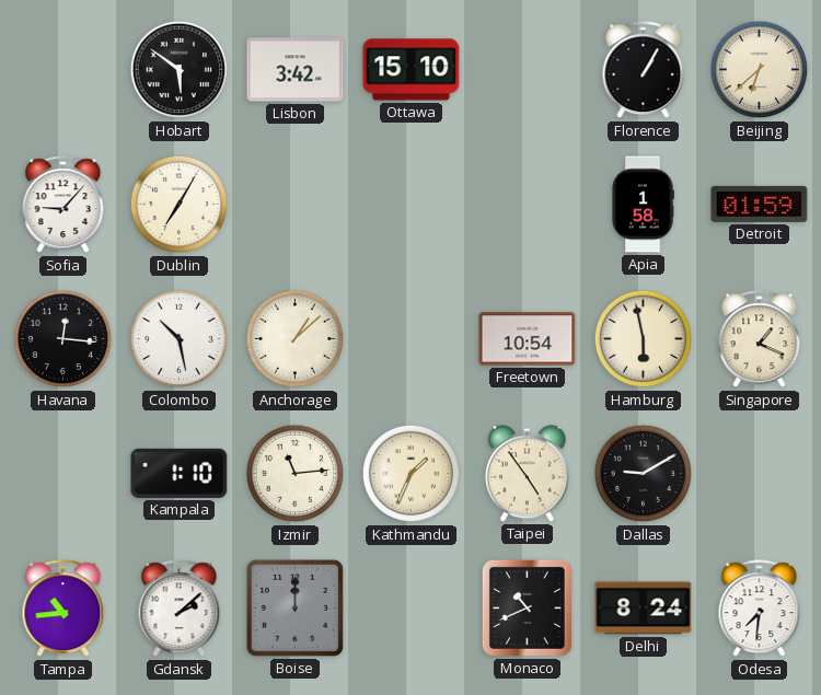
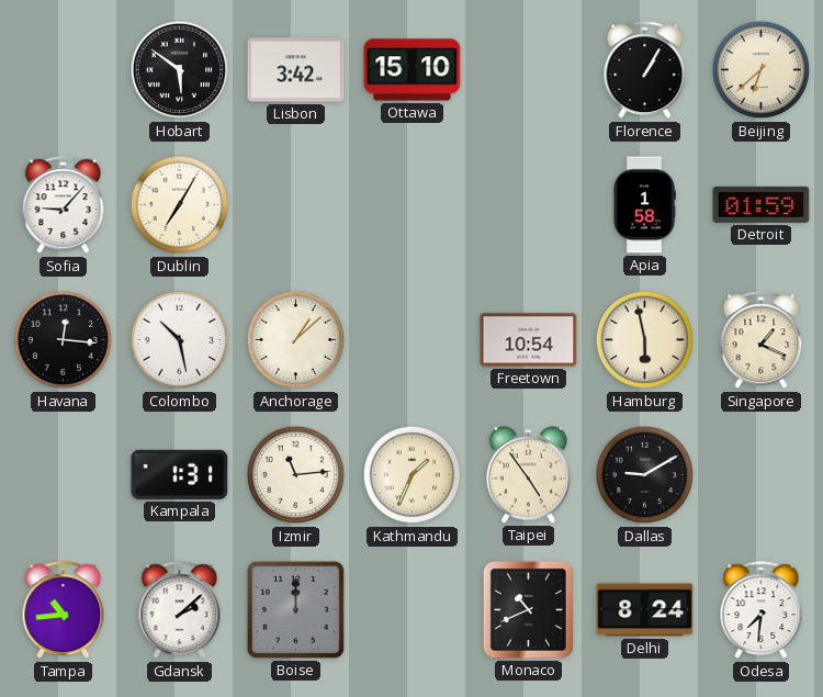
Kampala: 1:10 -> 1:31
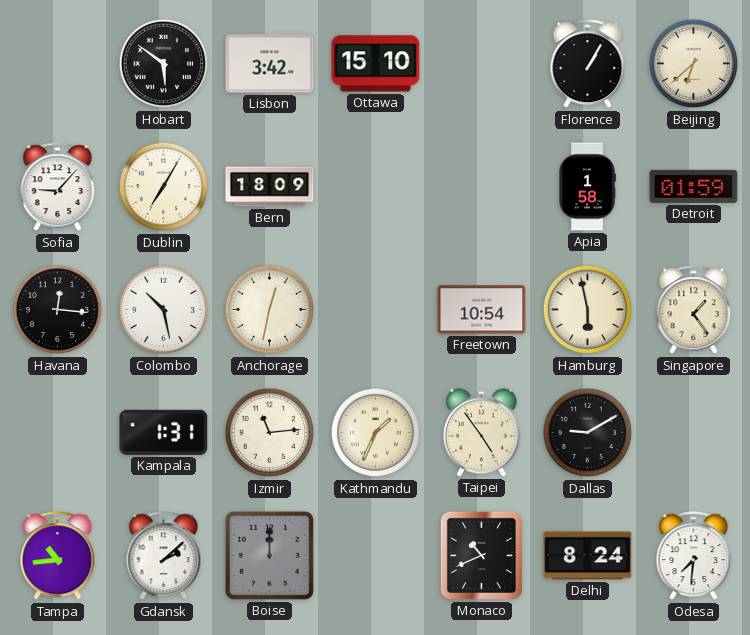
Bern: none -> 18:09
Anchorage: 1:08 -> 12:32
Singapore: 1:19 -> 1:24
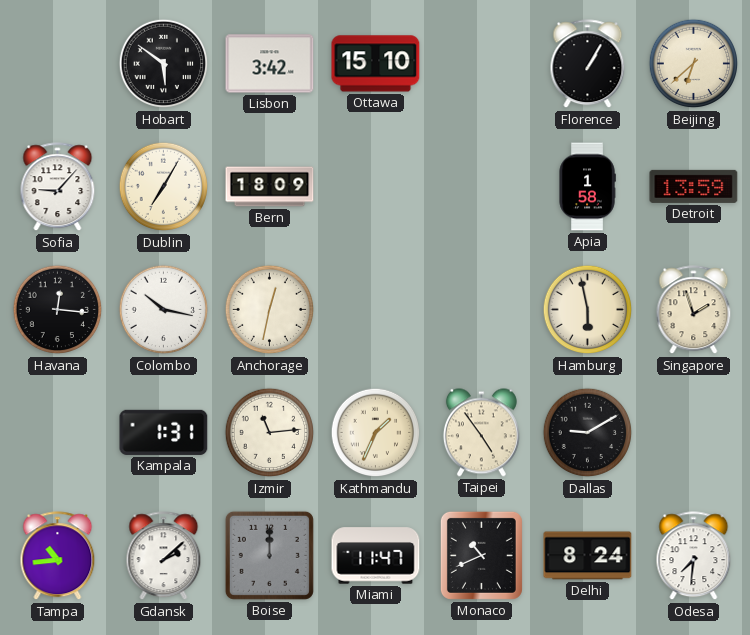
Detroit: 01:59 -> 13:59
Colombo: 10:28 -> 10:17
Freetown: 10:54 -> none
Singapore: 1:24 -> 1:57
Miami: none -> 11:47
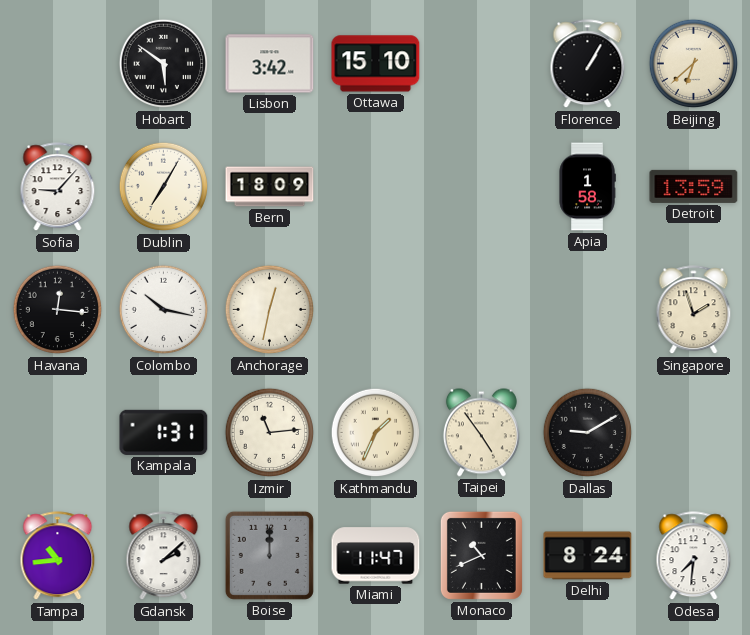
Hamburg: 5:58 -> none
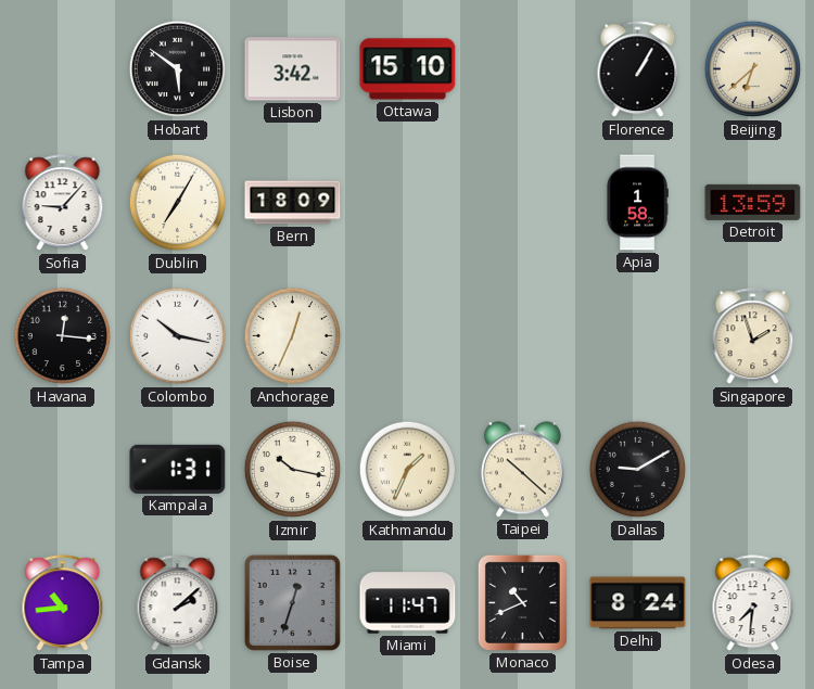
Anchorage: 12:32 -> 12:34
Izmir: 11:14 -> 10:17
Taipei: 4:54 -> 10:22
Boise: 12:00 -> 12:33
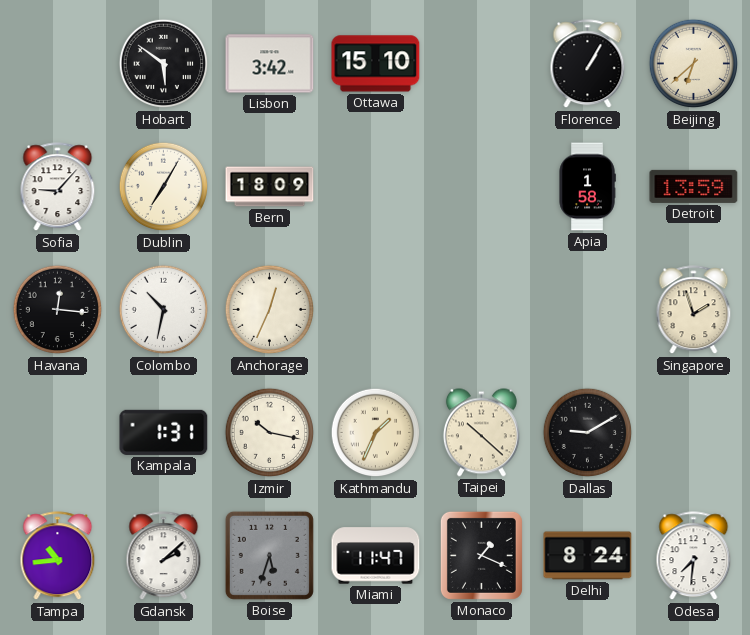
Colombo: 10:17 -> 10:32
Boise: 12:33 -> 5:33
Monaco: 10:41 -> 1:19
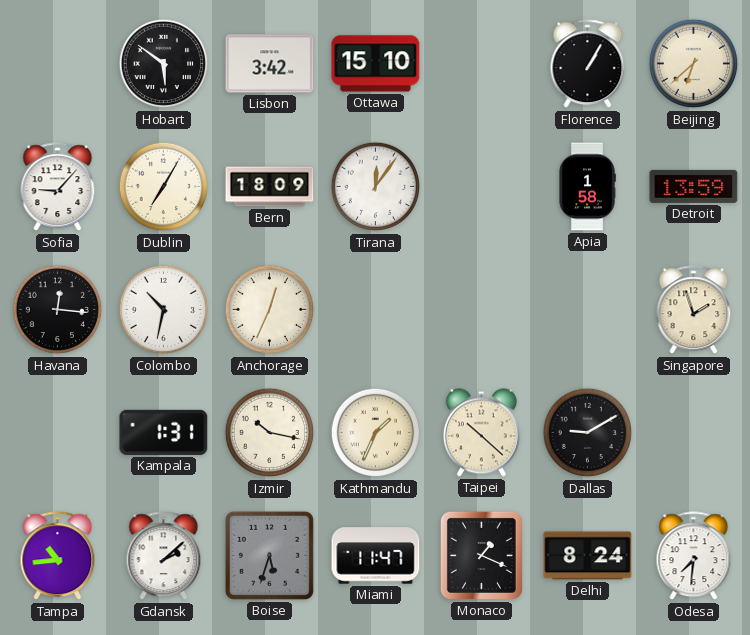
Tirana: none -> 12:06
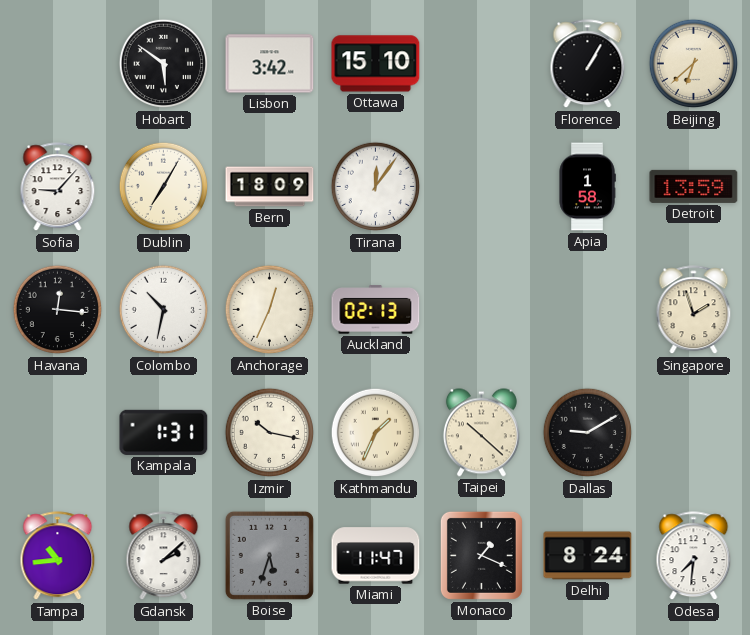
Auckland: none -> 02:13
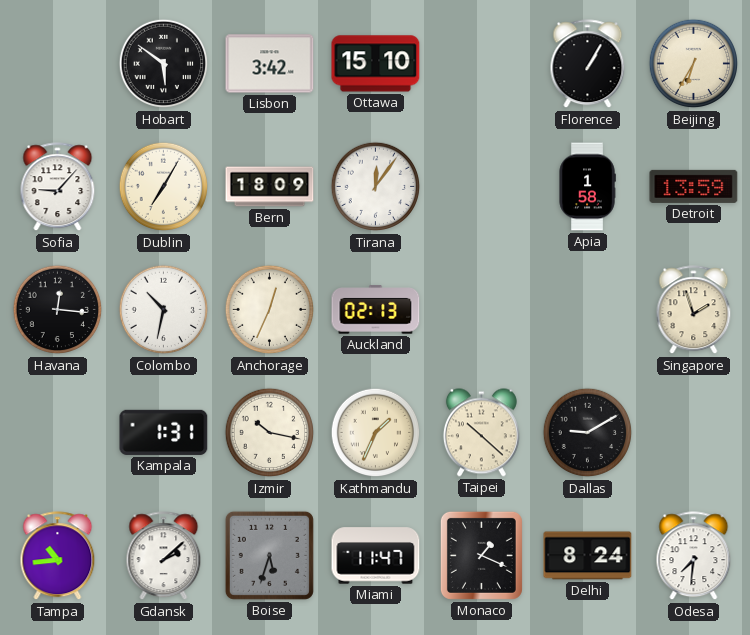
Beijing: 6:38 -> 6:35
